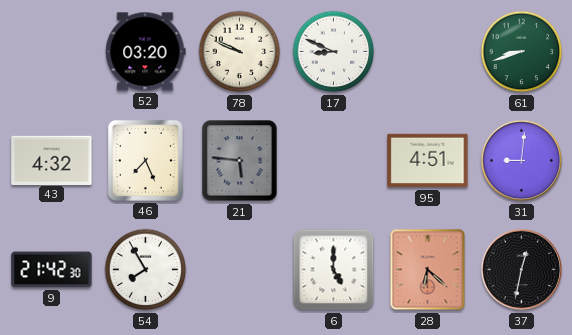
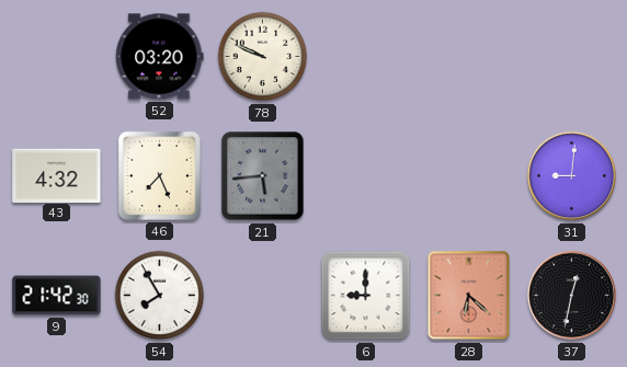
17: 8:49 -> none
61: 8:42 -> none
21: 5:46 -> 5:44
95: 4:51 -> none
6: 5:00 -> 9:00
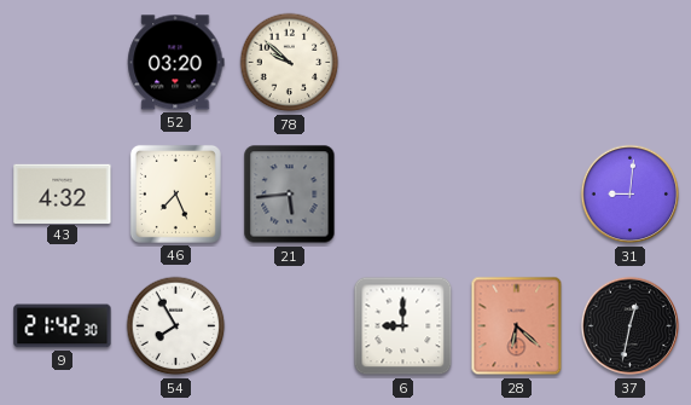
78: 9:49 -> 9:52
